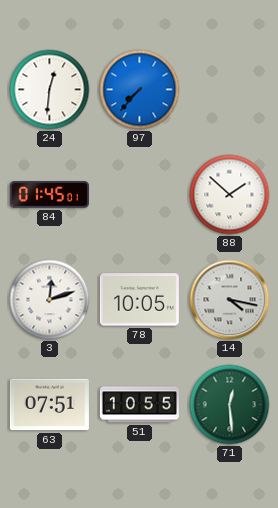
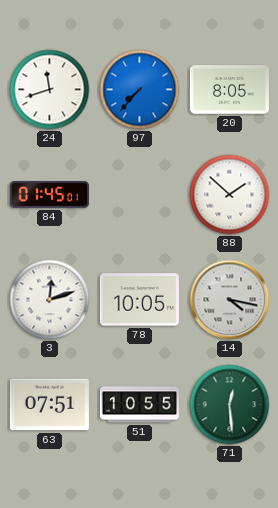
24: 12:31 -> 11:42
20: none -> 8:05
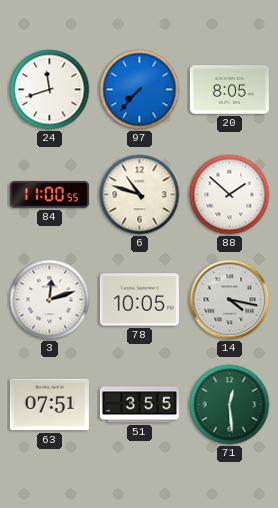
84: 01:45 -> 11:00
6: none -> 10:48
51: 10:55 -> 3:55
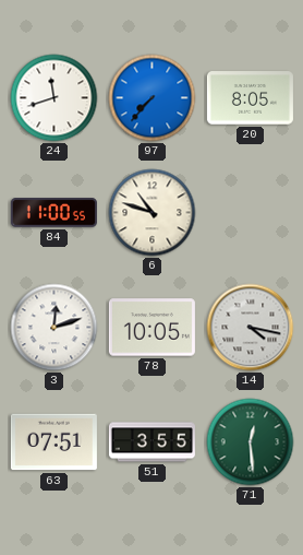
88: 1:52 -> none
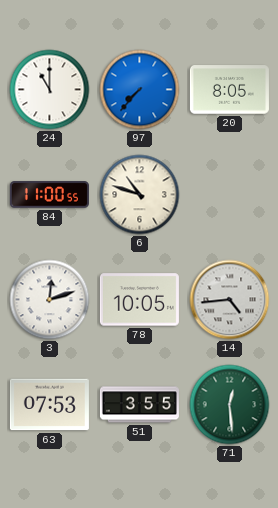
24: 11:42 -> 11:00
14: 4:17 -> 4:44
63: 07:51 -> 07:53
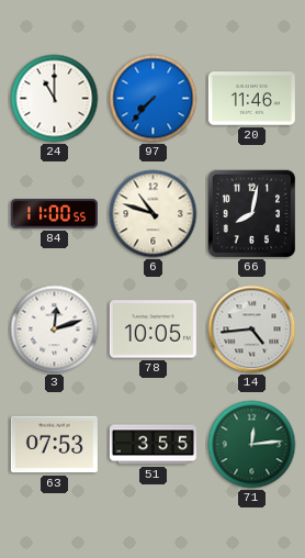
20: 8:05 -> 11:46
66: none -> 8:02
71: 12:29 -> 12:14
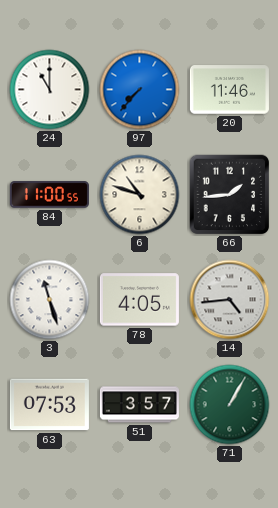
66: 8:02 -> 1:44
3: 12:12 -> 11:27
78: 10:05 -> 4:05
51: 3:55 -> 3:57
71: 12:14 -> 1:05
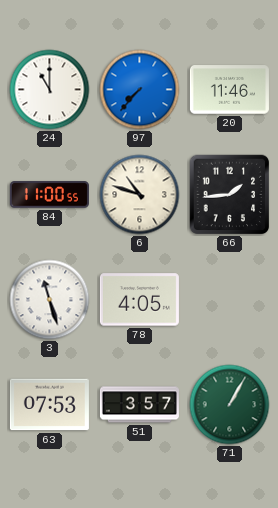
14: 4:44 -> none
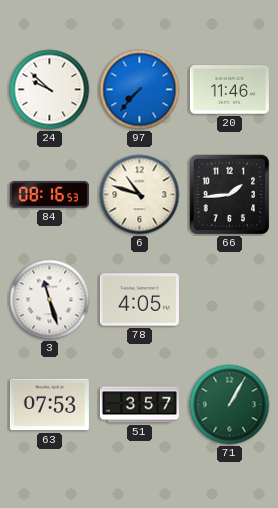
24: 11:00 -> 9:52
84: 11:00 -> 08:16
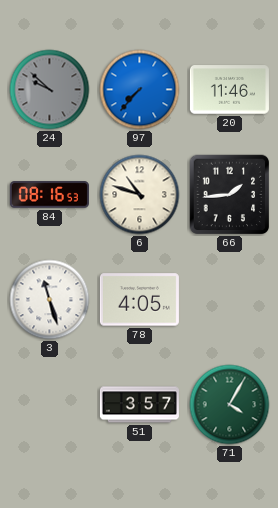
24 dial: white -> grey
63: 07:53 -> none
71: 1:05 -> 4:05
